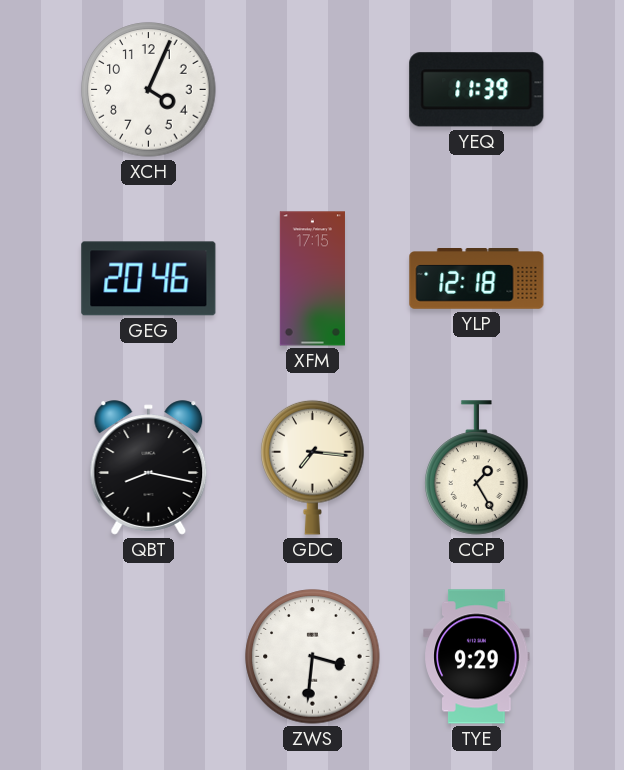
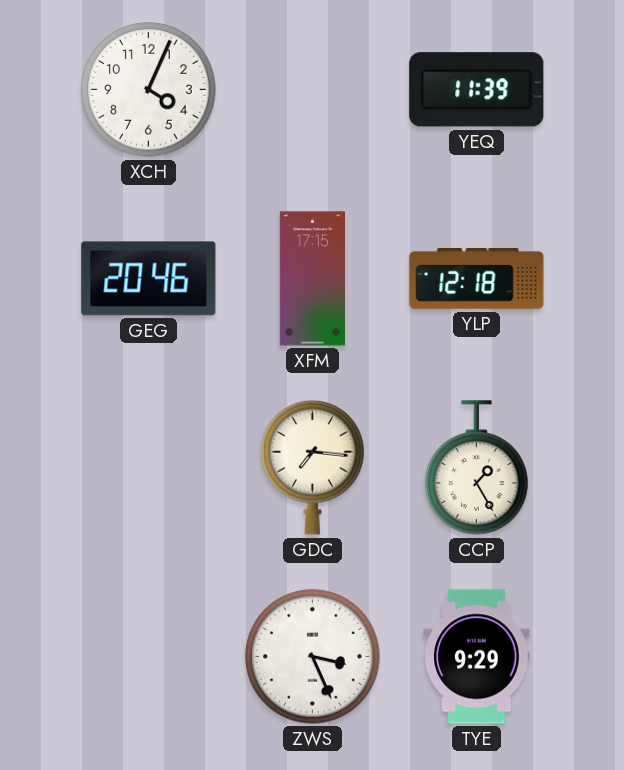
QBT: 8:17 -> none
ZWS: 3:31 -> 3:26
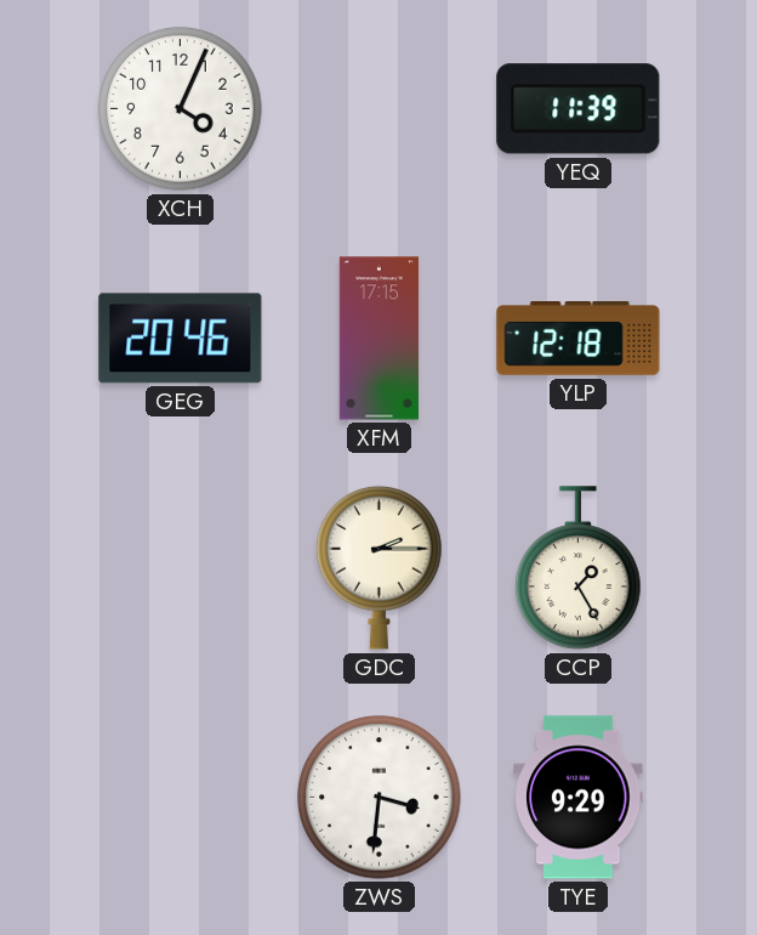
GDC: 7:16 -> 2:15
ZWS: 3:26 -> 3:31
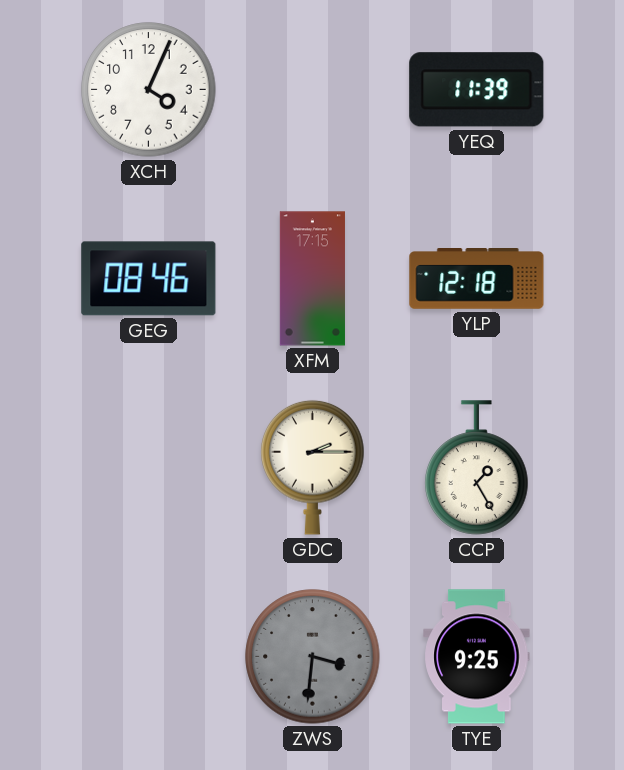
GEG: 20:46 -> 08:46
ZWS dial: white -> grey
TYE: 9:29 -> 9:25
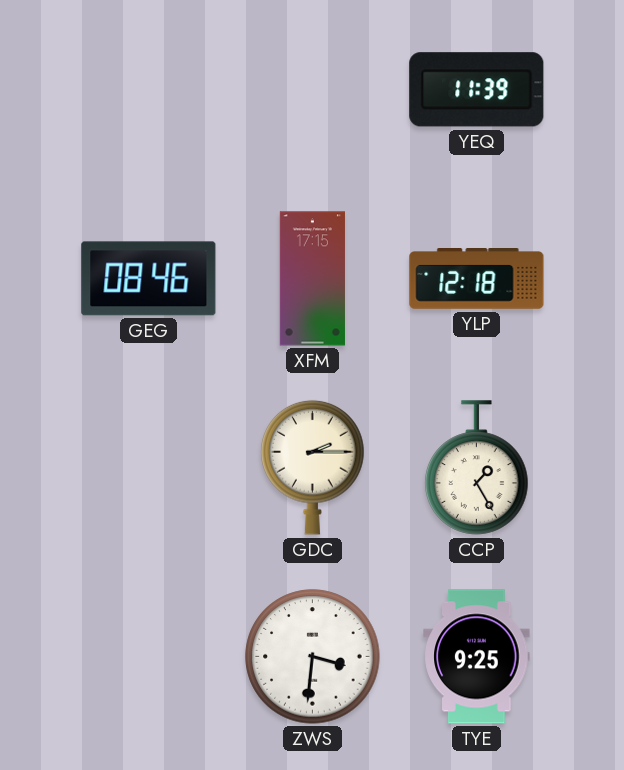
XCH: 4:04 -> none
ZWS dial: grey -> white
